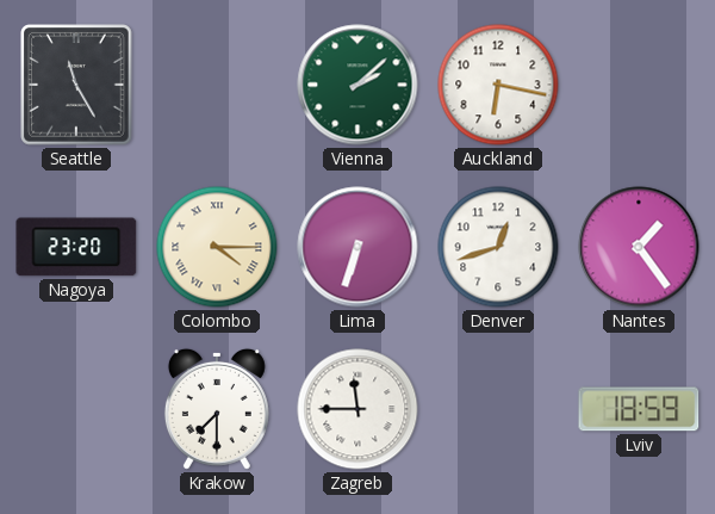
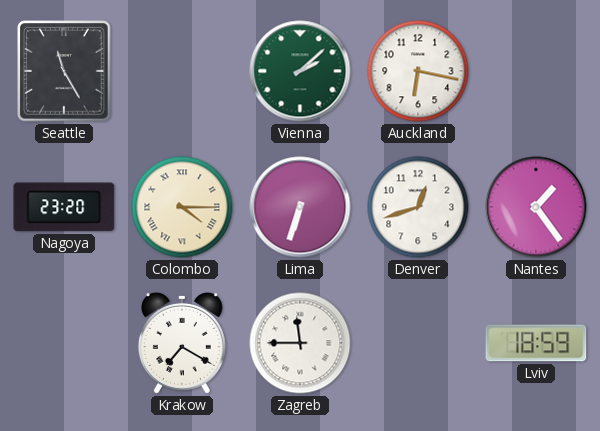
Krakow: 7:30 -> 7:20
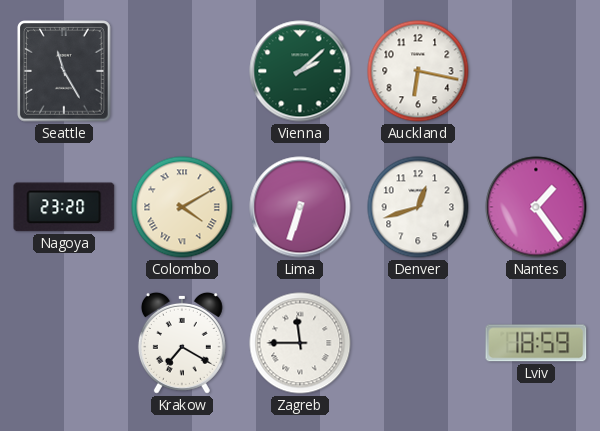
Colombo: 4:15 -> 4:10
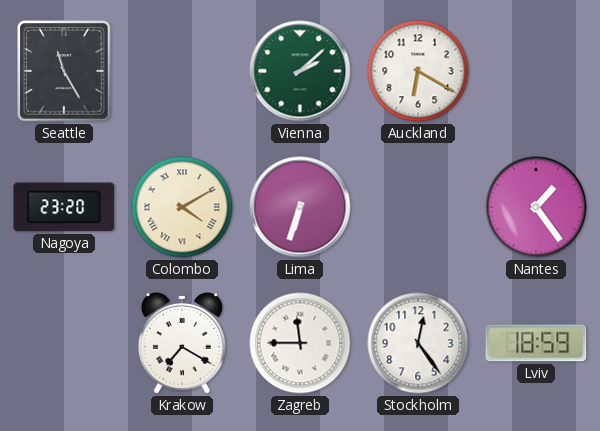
Auckland: 6:17 -> 6:20
Denver: 12:42 -> none
Stockholm: none -> 12:24
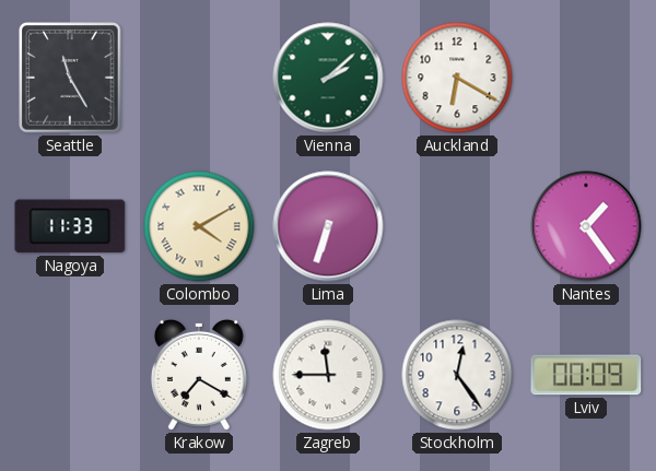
Nagoya: 23:20 -> 11:33
Lviv: 18:59 -> 00:09
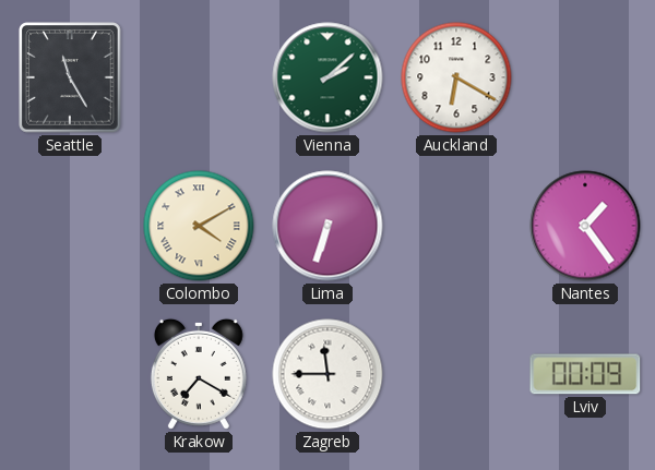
Nagoya: 11:33 -> none
Stockholm: 12:24 -> none
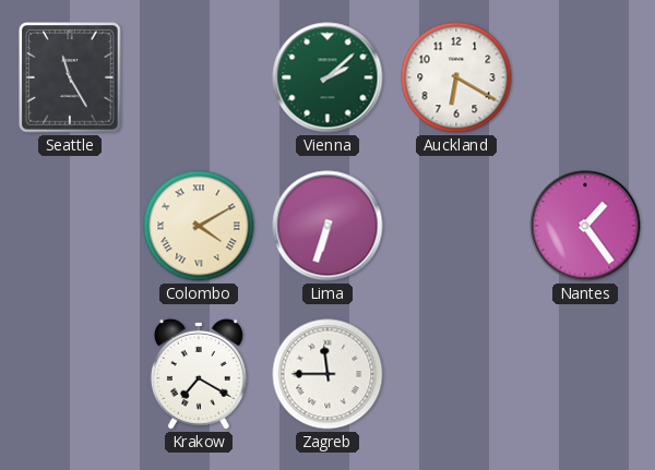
Lviv: 00:09 -> none
